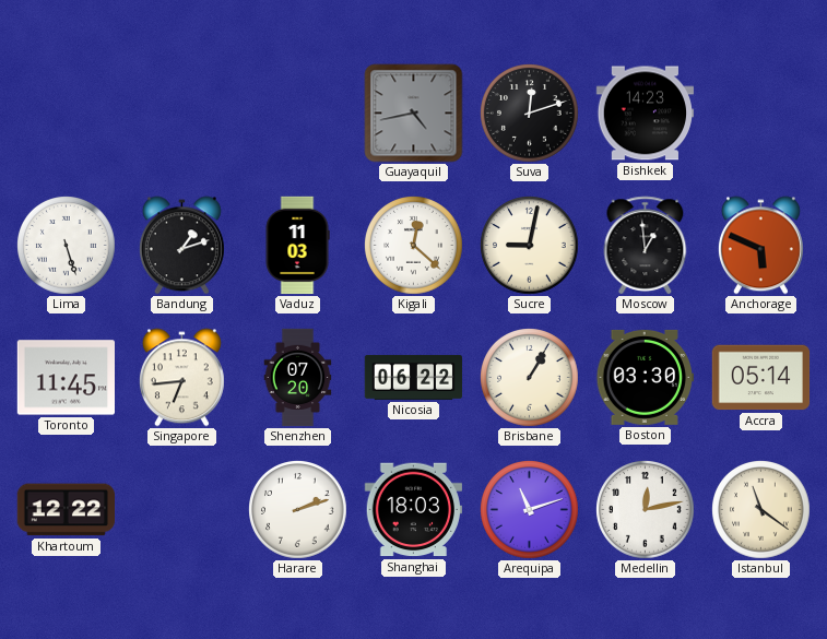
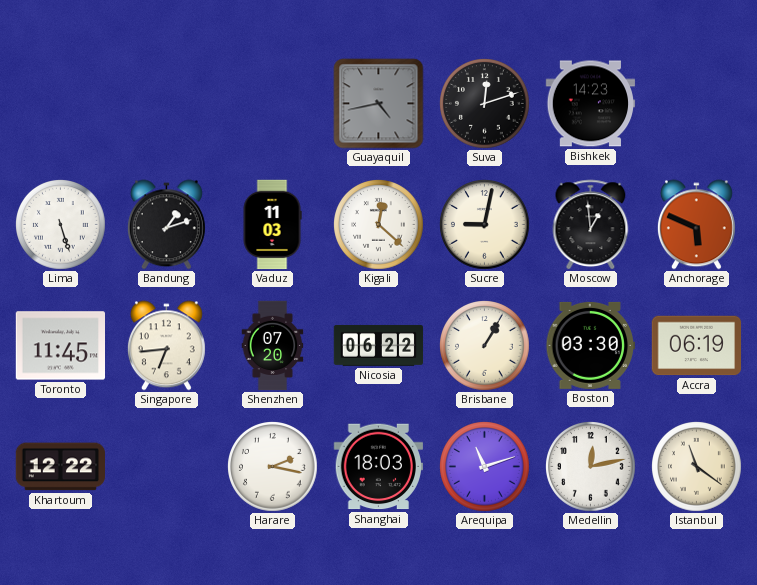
Accra: 05:14 -> 06:19
Harare: 2:12 -> 2:17
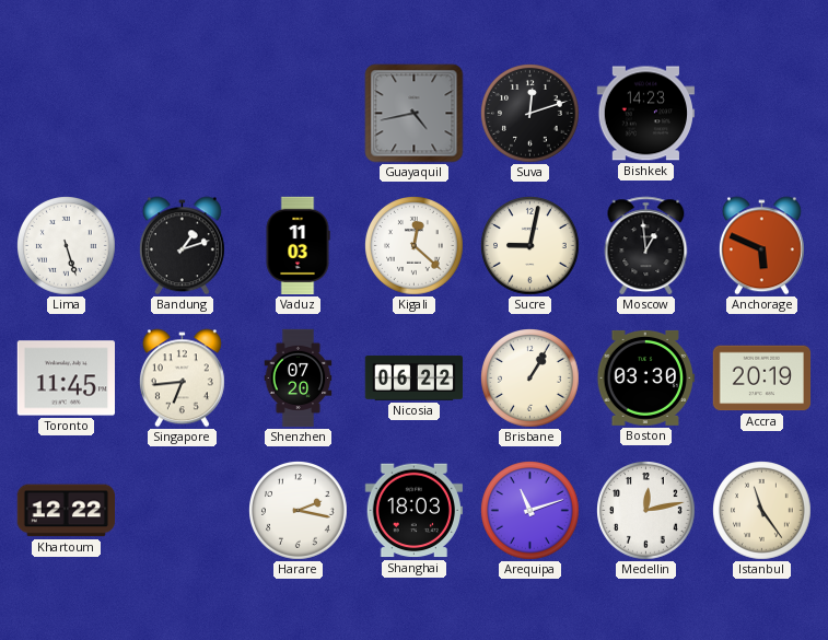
Accra: 06:19 -> 20:19
Istanbul: 11:21 -> 11:24
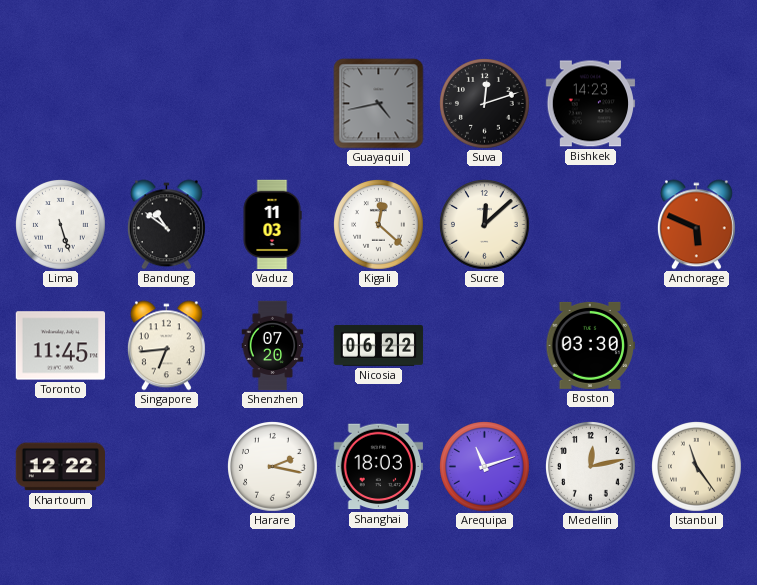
Bandung: 1:12 -> 10:51
Sucre: 9:02 -> 12:08
Moscow: 12:59 -> none
Brisbane: 1:05 -> none
Accra: 20:19 -> none
